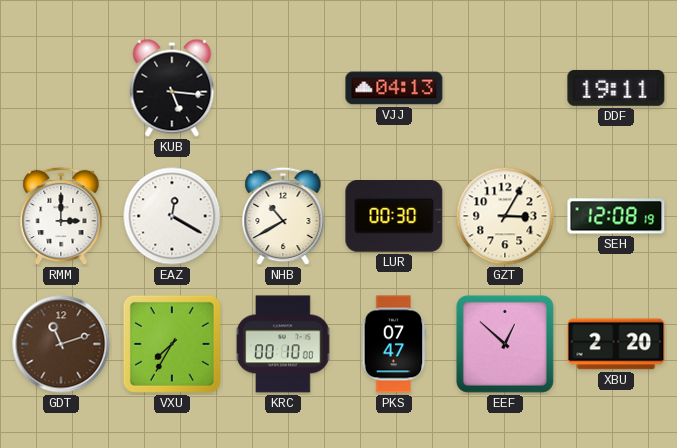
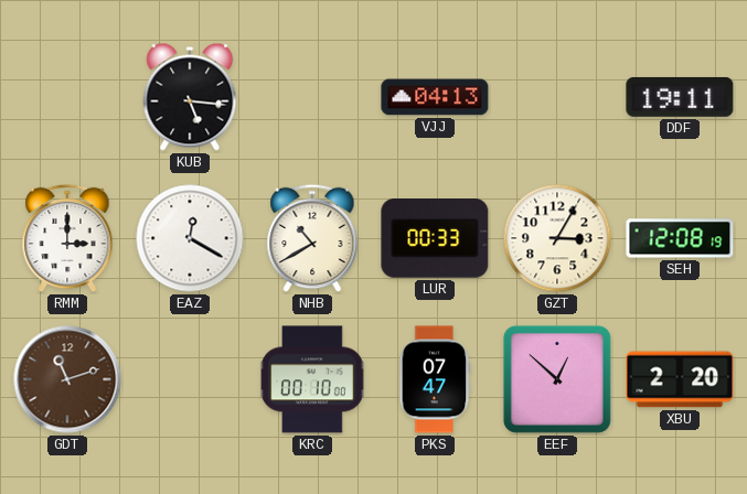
LUR: 00:30 -> 00:33
VXU: 7:35 -> none
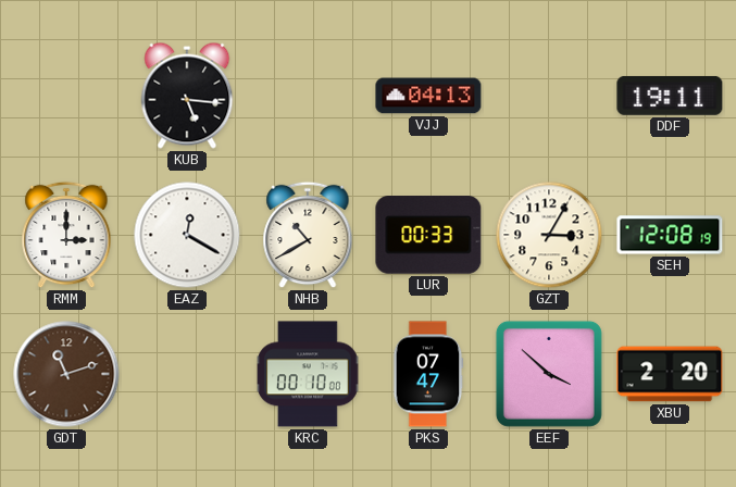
EEF: 12:52 -> 3:52
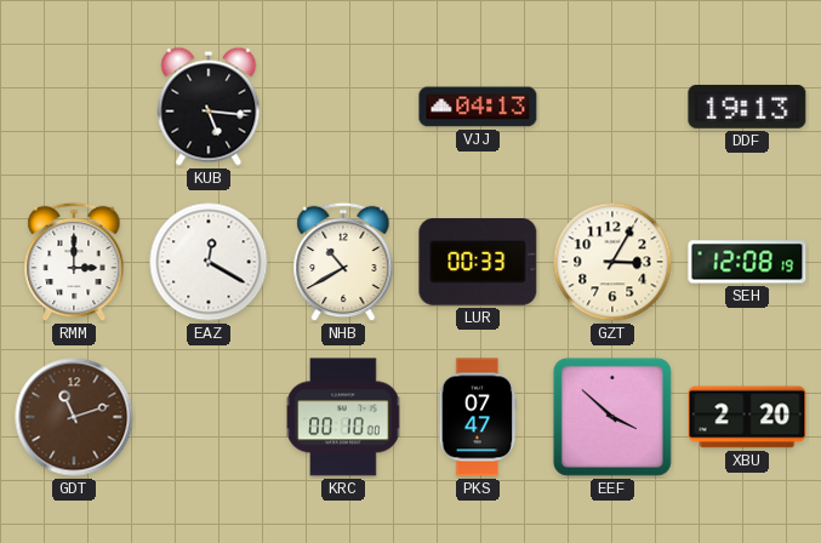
DDF: 19:11 -> 19:13
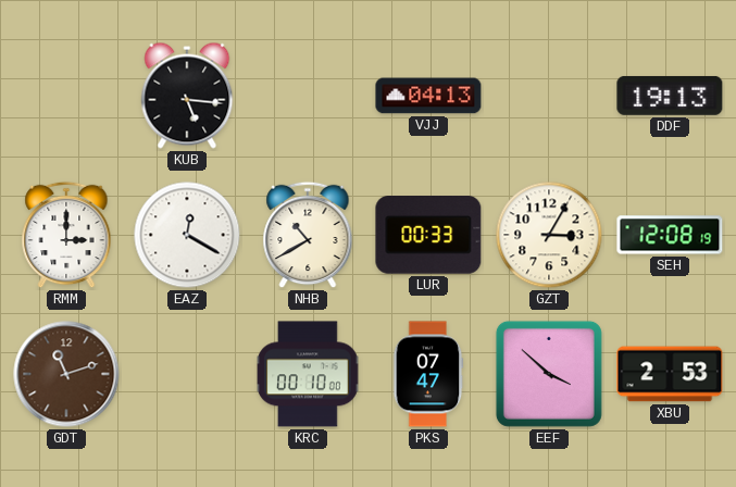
XBU: 2:20 -> 2:53
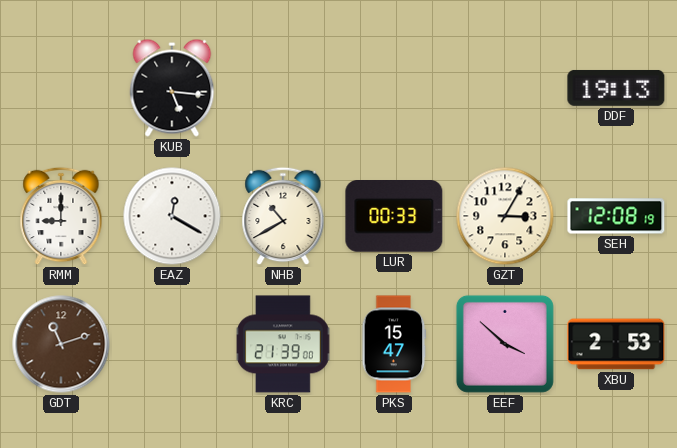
VJJ: 04:13 -> none
RMM: 3:00 -> 9:00
KRC: 00:10 -> 21:39
PKS: 07:47 -> 15:47
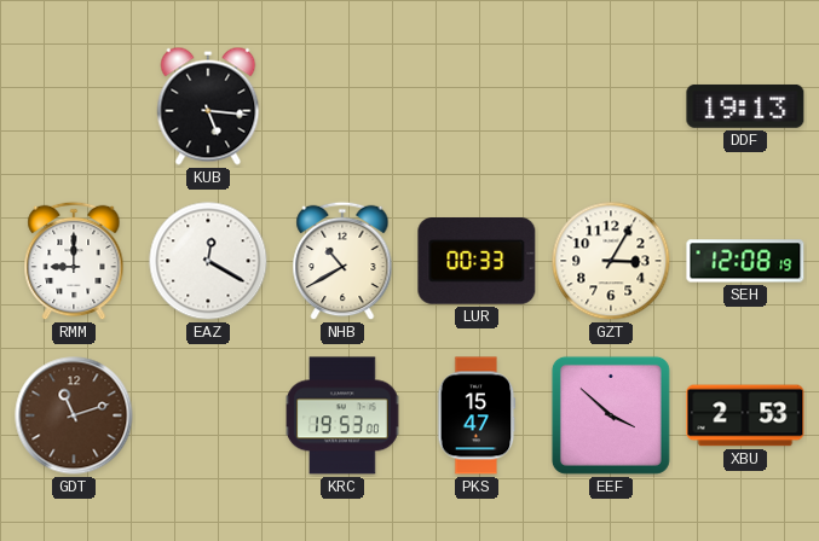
KRC: 21:39 -> 19:53
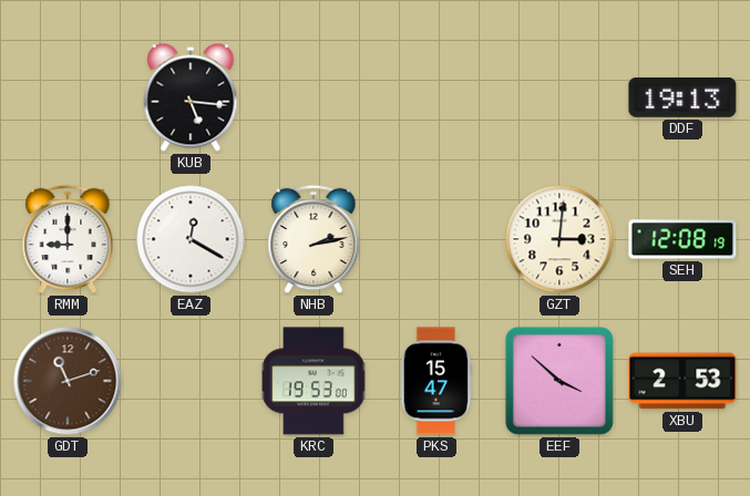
NHB: 10:40 -> 2:13
LUR: 00:33 -> none
GZT: 3:05 -> 3:01
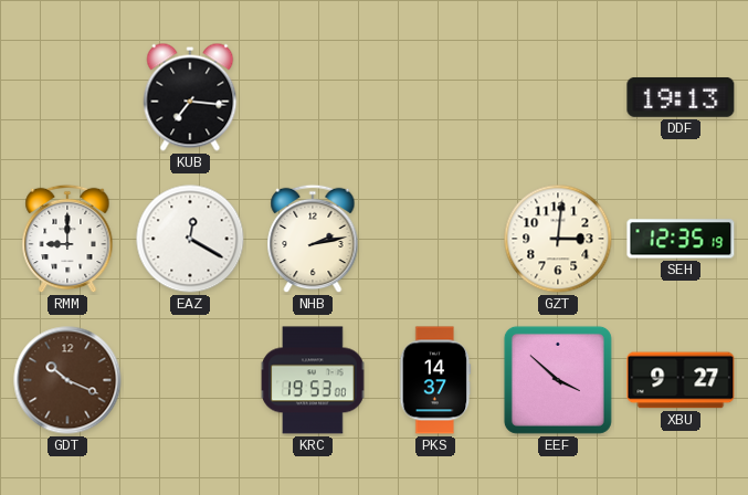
KUB: 5:16 -> 7:16
SEH: 12:08 -> 12:35
GDT: 11:12 -> 10:19
PKS: 15:47 -> 14:37
XBU: 2:53 -> 9:27
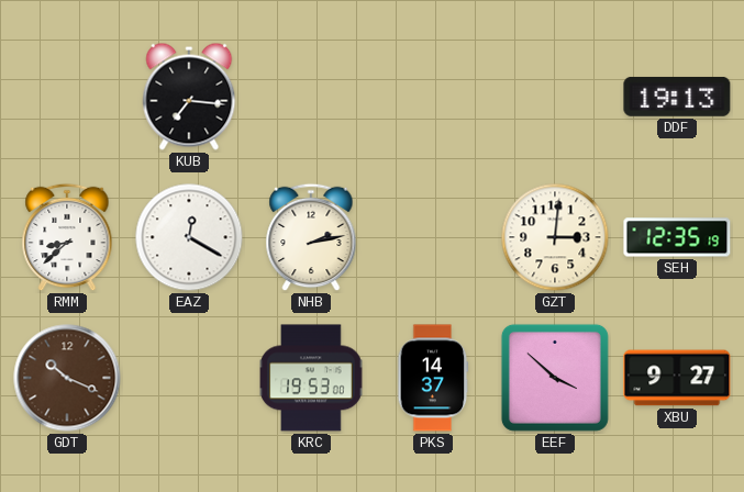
RMM: 9:00 -> 8:38
